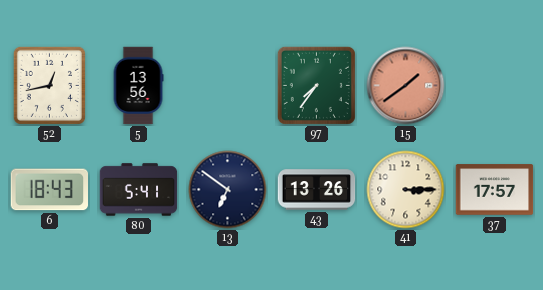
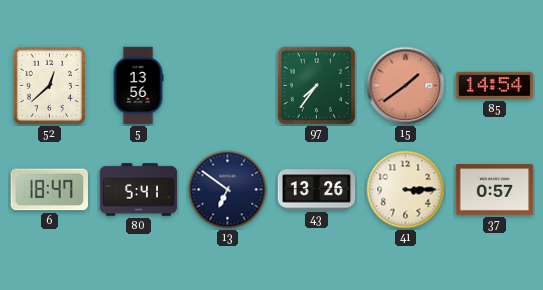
52: 12:43 -> 12:38
85: none -> 14:54
6: 18:43 -> 18:47
37: 17:57 -> 0:57
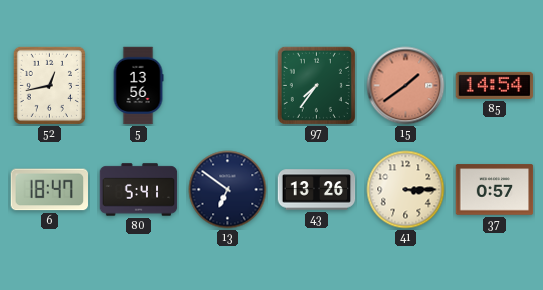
52: 12:38 -> 12:43
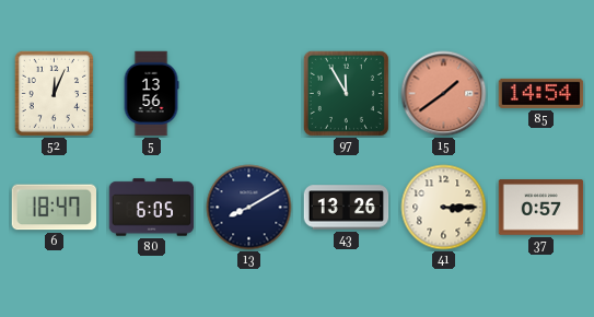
52: 12:43 -> 12:04
97: 7:36 -> 11:55
80: 5:41 -> 6:05
13: 6:51 -> 8:10
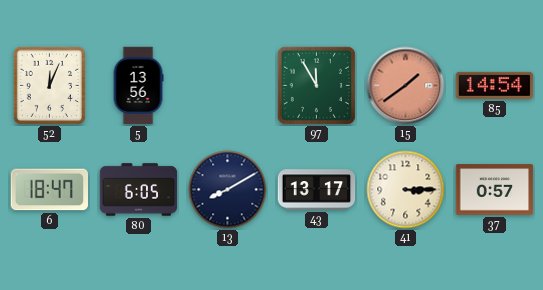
43: 13:26 -> 13:17
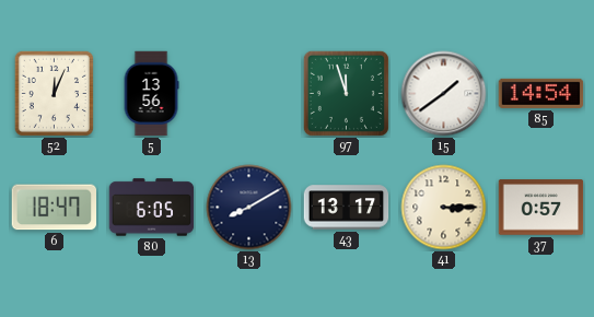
97: 11:55 -> 11:57
15 dial: salmon -> white
